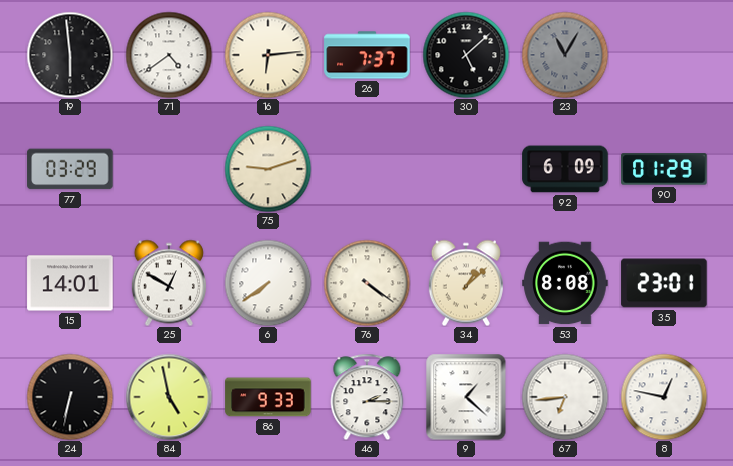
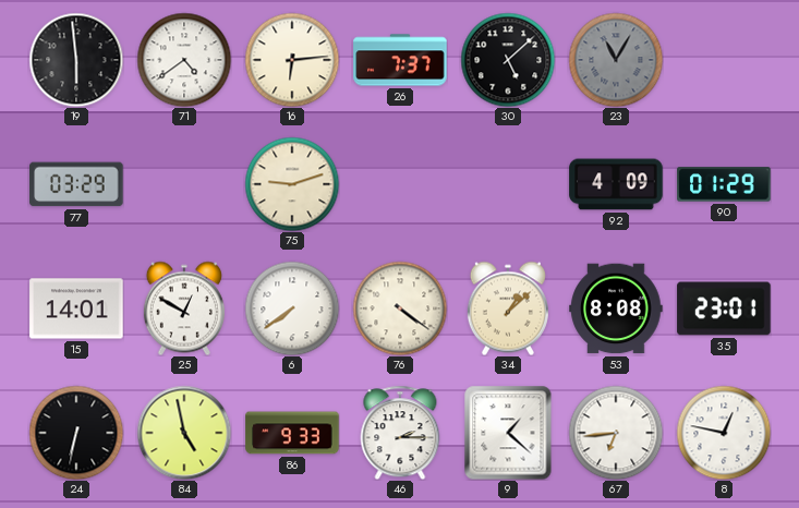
92: 6:09 -> 4:09
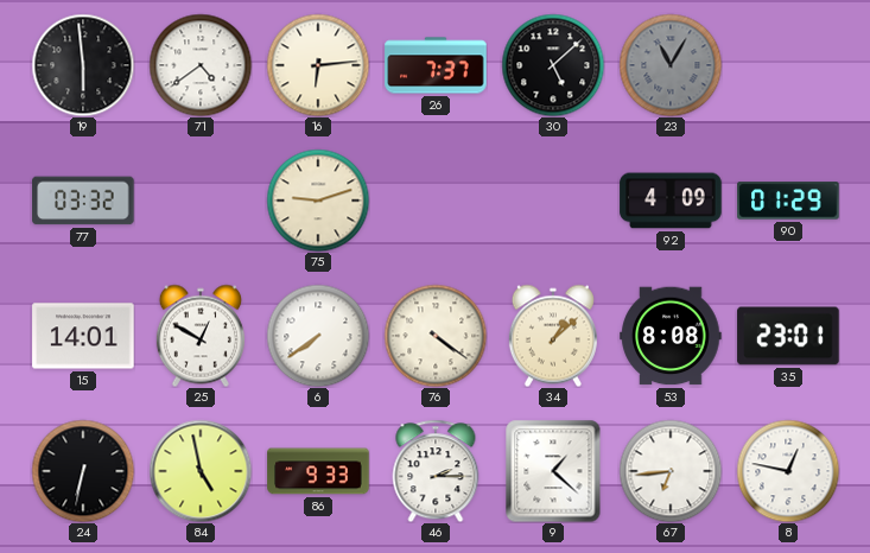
77: 03:29 -> 03:32
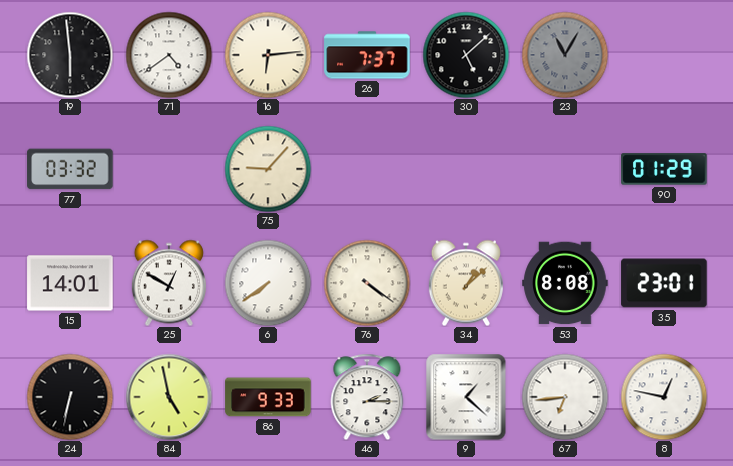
75: 9:12 -> 9:07
92: 4:09 -> none
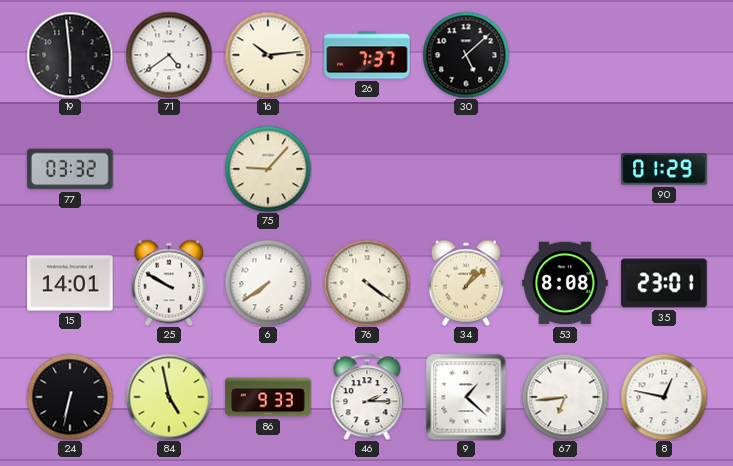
16: 6:14 -> 10:14
23: 11:05 -> none
25: 12:50 -> 9:50
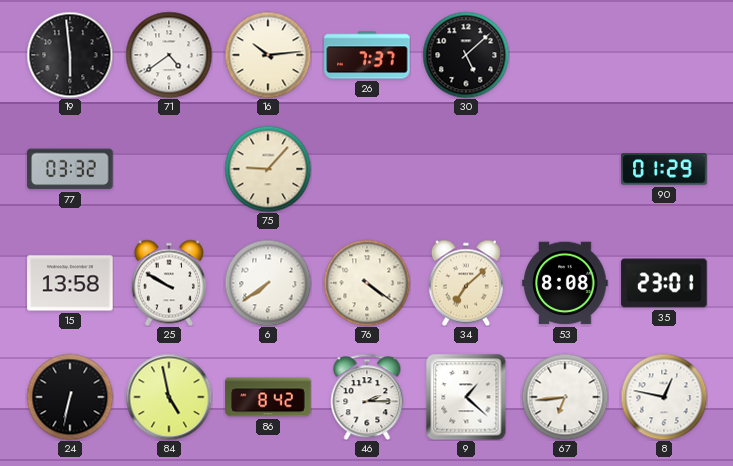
15: 14:01 -> 13:58
34: 1:08 -> 7:08
86: 9:33 -> 8:42
